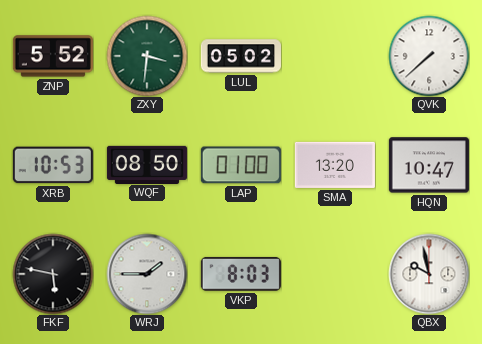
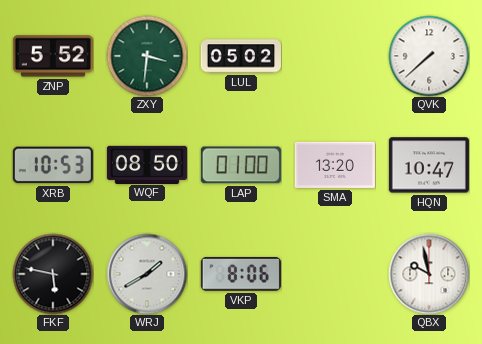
WRJ: 1:45 -> 1:40
VKP: 8:03 -> 8:06
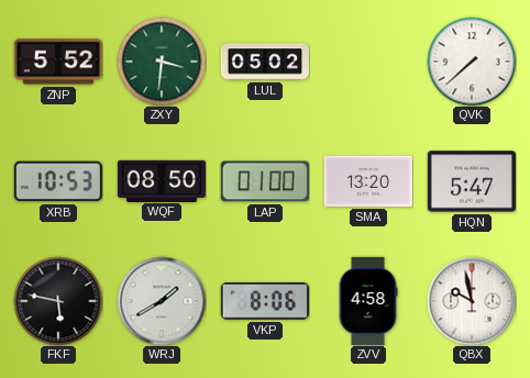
HQN: 10:47 -> 5:47
ZVV: none -> 4:58
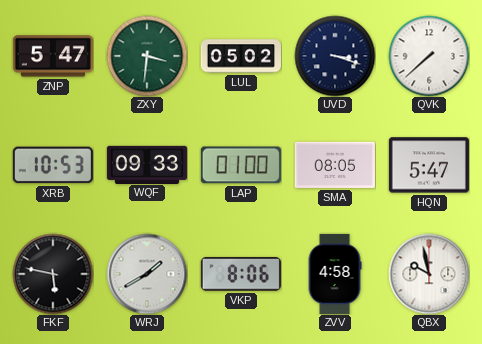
ZNP: 5:52 -> 5:47
UVD: none -> 3:18
WQF: 08:50 -> 09:33
SMA: 13:20 -> 08:05
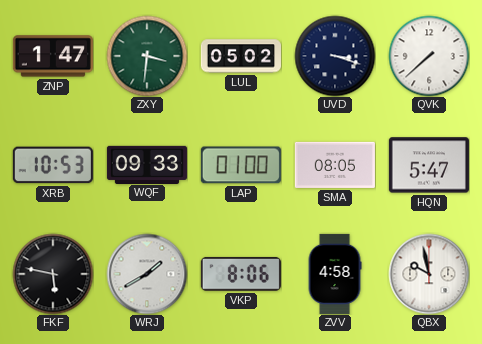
ZNP: 5:47 -> 1:47
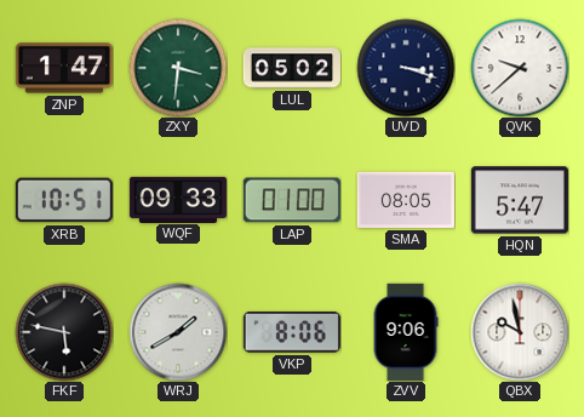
QVK: 7:38 -> 9:38
XRB: 10:53 -> 10:51
ZVV: 4:58 -> 9:06
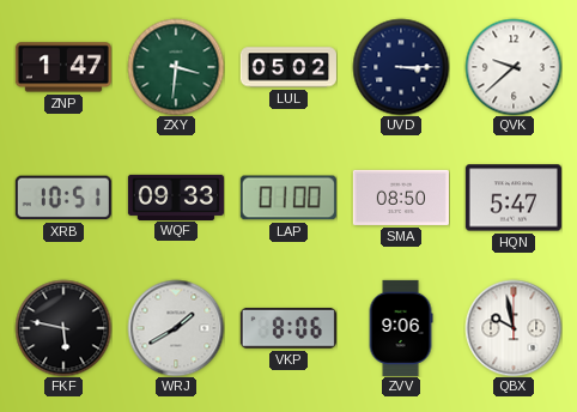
UVD: 3:18 -> 3:15
SMA: 08:05 -> 08:50
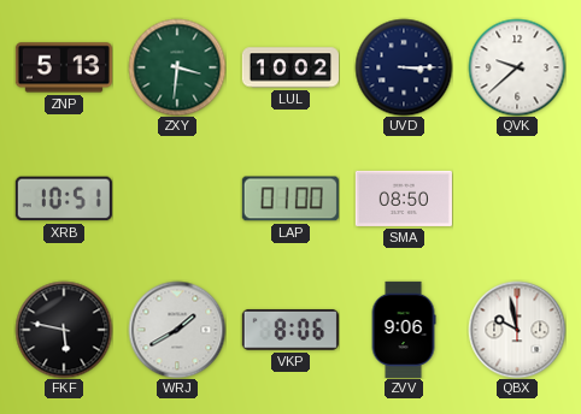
ZNP: 1:47 -> 5:13
LUL: 05:02 -> 10:02
WQF: 09:33 -> none
HQN: 5:47 -> none
